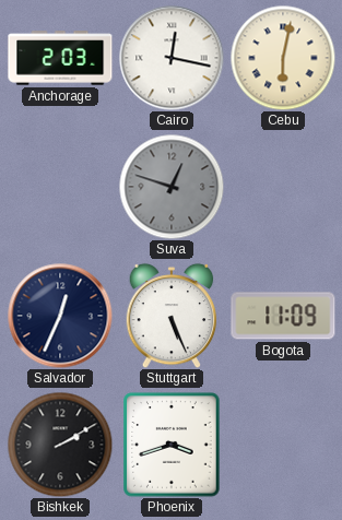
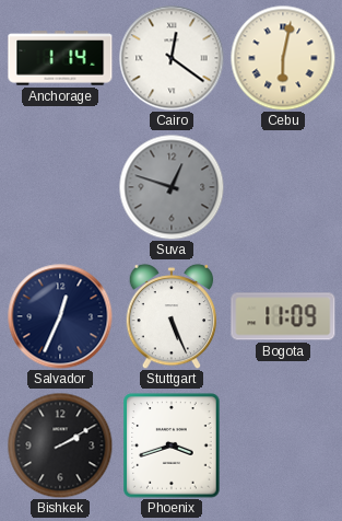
Anchorage: 2:03 -> 1:14
Cairo: 12:17 -> 12:21
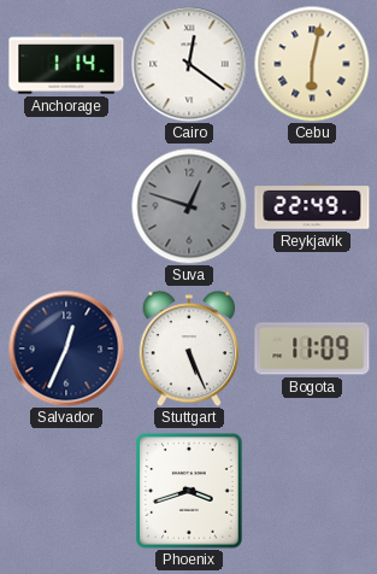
Reykjavik: none -> 22:49
Bishkek: 2:10 -> none
